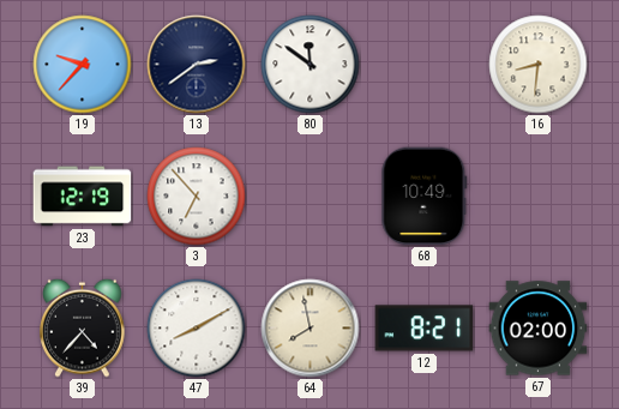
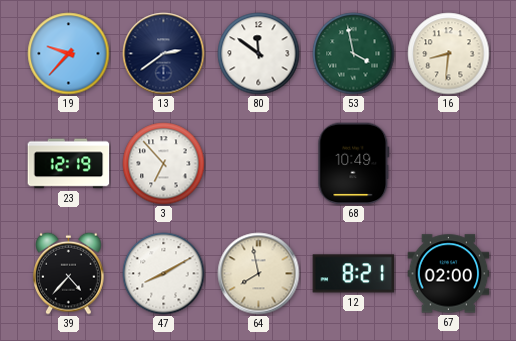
53: none -> 3:58
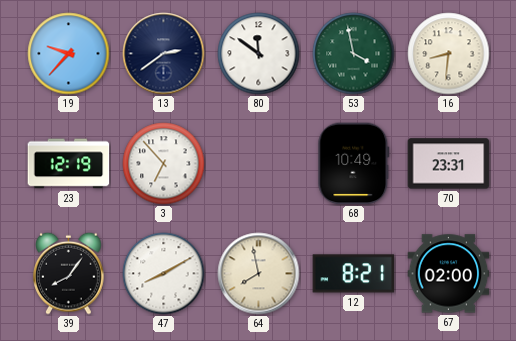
70: none -> 23:31
39: 4:37 -> 8:06
